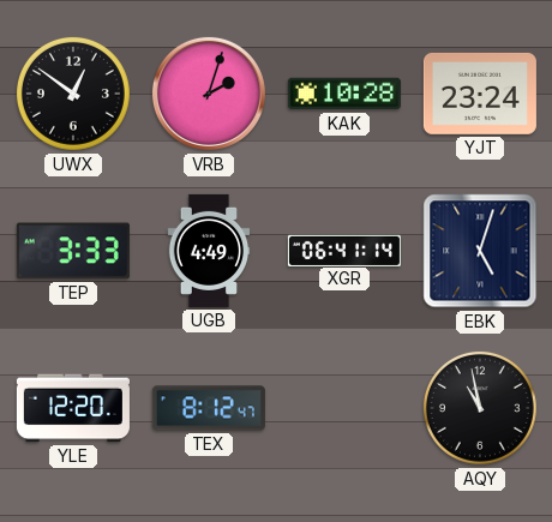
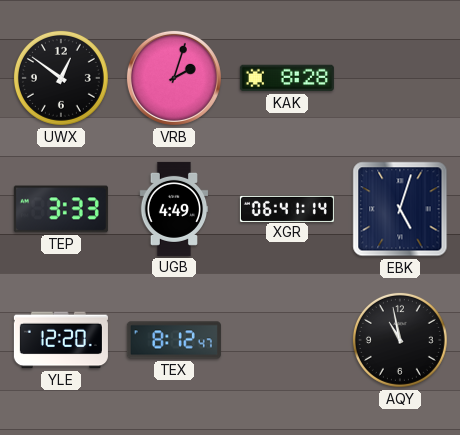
KAK: 10:28 -> 8:28
YJT: 23:24 -> none
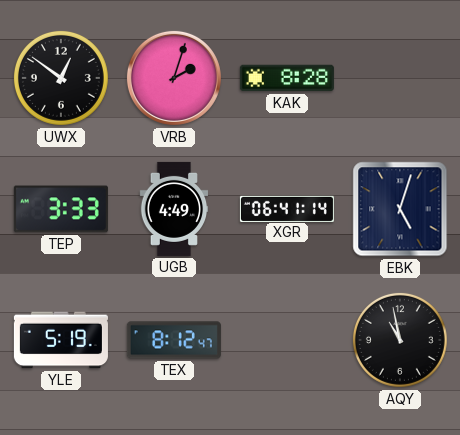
YLE: 12:20 -> 5:19
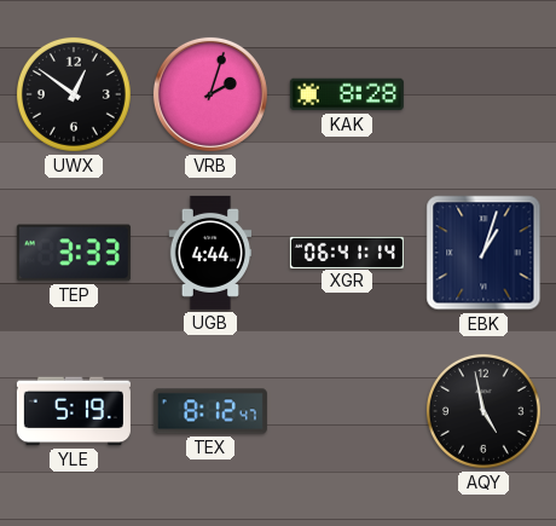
UGB: 4:49 -> 4:44
EBK: 5:03 -> 1:03
AQY: 10:58 -> 4:58
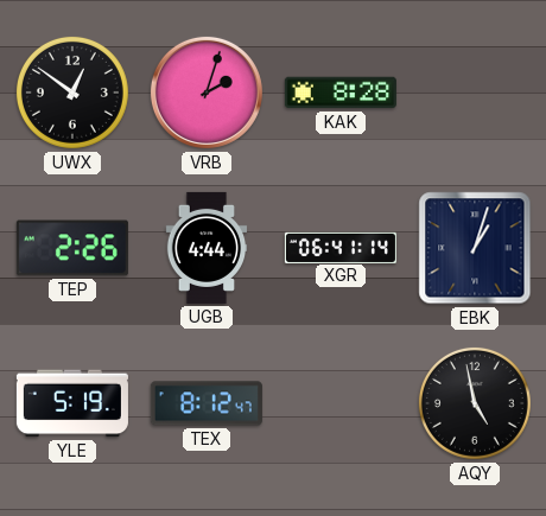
TEP: 3:33 -> 2:26
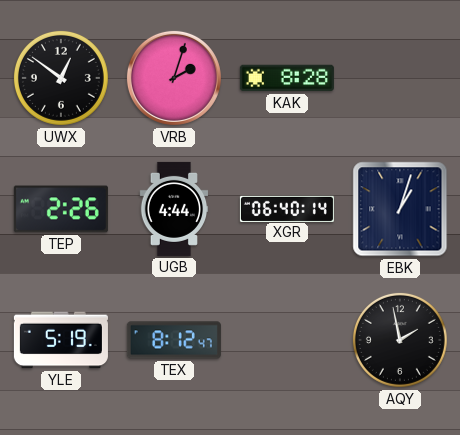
XGR: 06:41 -> 06:40
AQY: 4:58 -> 1:58
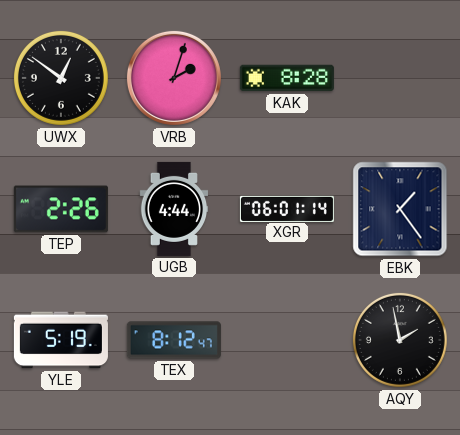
XGR: 06:40 -> 06:01
EBK: 1:03 -> 1:24
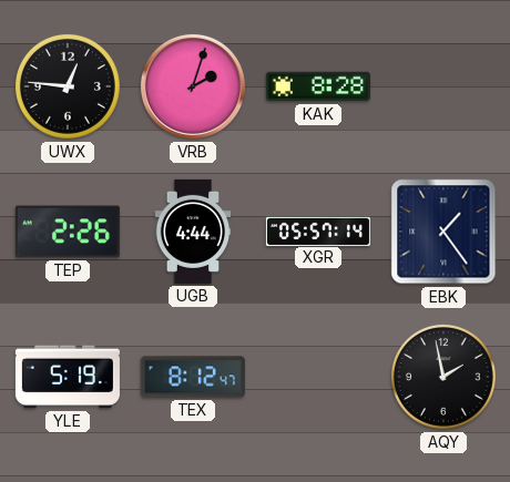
UWX: 12:51 -> 12:46
XGR: 06:01 -> 05:57
